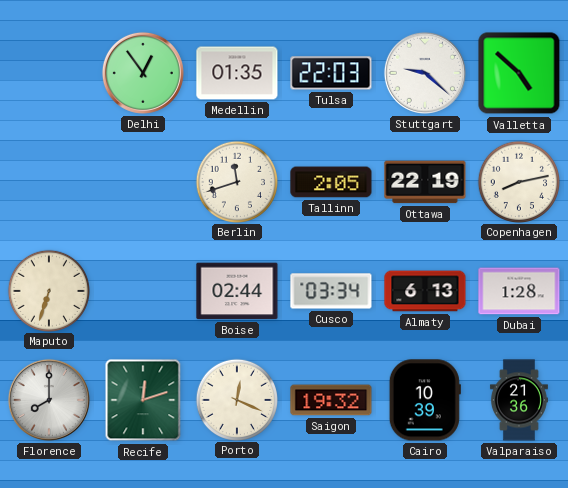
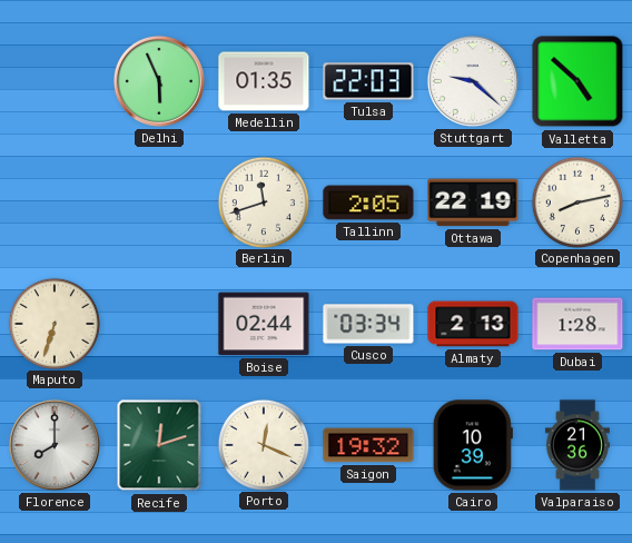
Delhi: 12:54 -> 5:56
Almaty: 6:13 -> 2:13
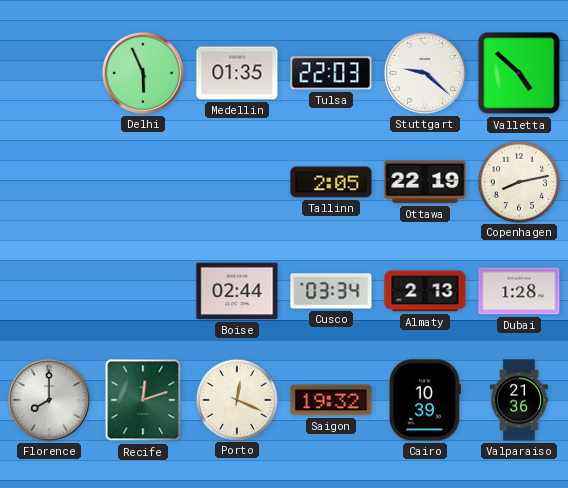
Berlin: 11:42 -> none
Maputo: 6:33 -> none
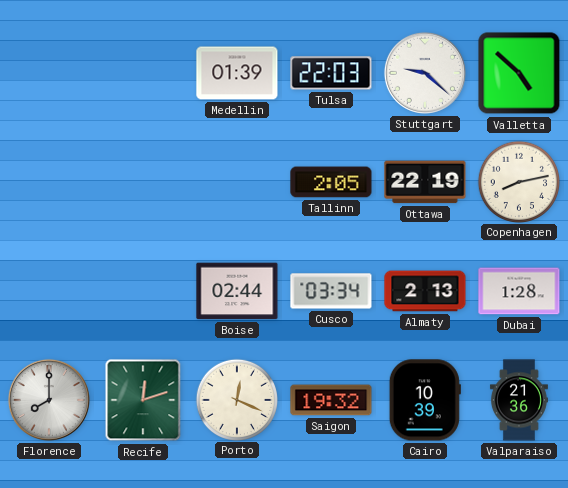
Delhi: 5:56 -> none
Medellin: 01:35 -> 01:39
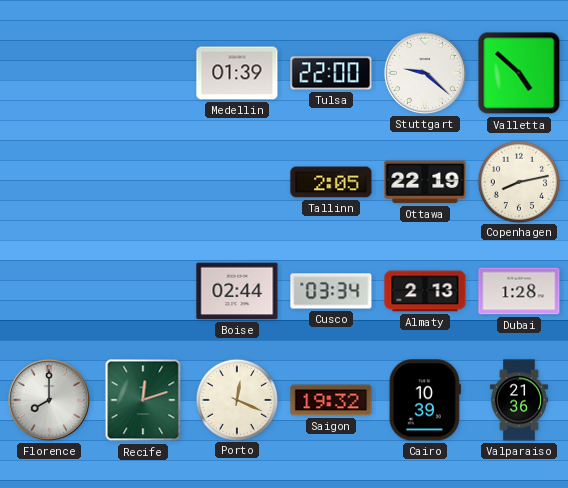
Tulsa: 22:03 -> 22:00
